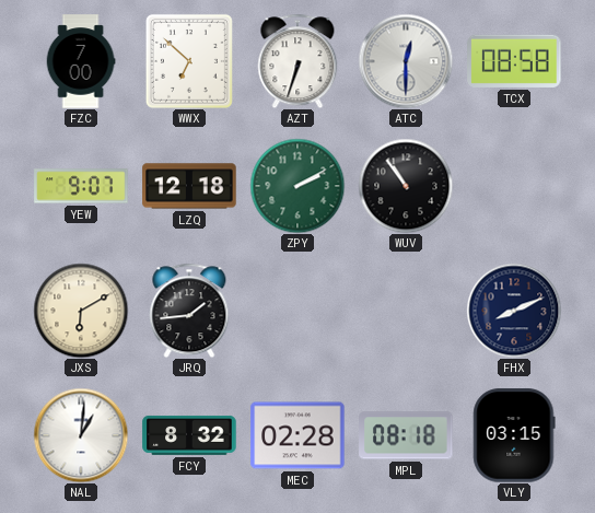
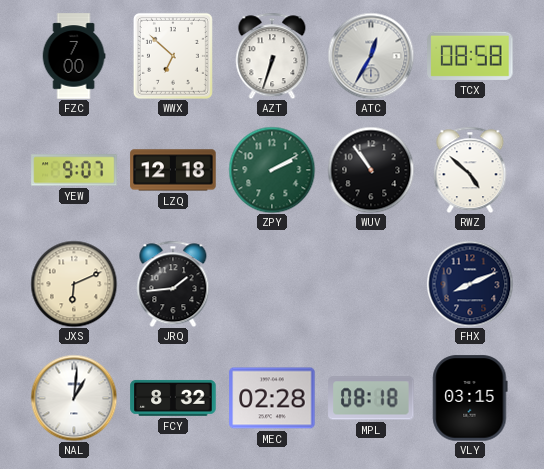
ATC: 12:30 -> 12:35
RWZ: none -> 4:52
JXS: 6:10 -> 6:11
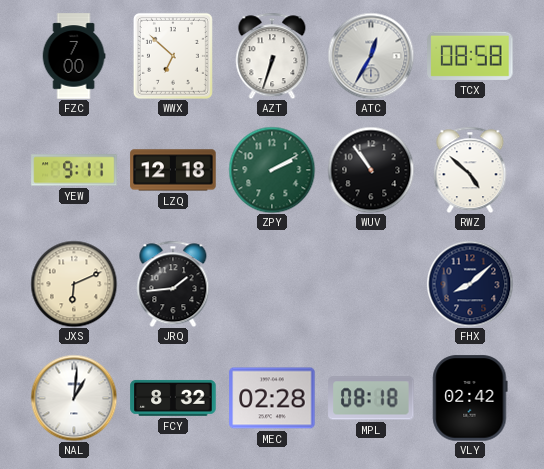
YEW: 9:07 -> 9:11
FHX: 8:11 -> 8:08
VLY: 03:15 -> 02:42
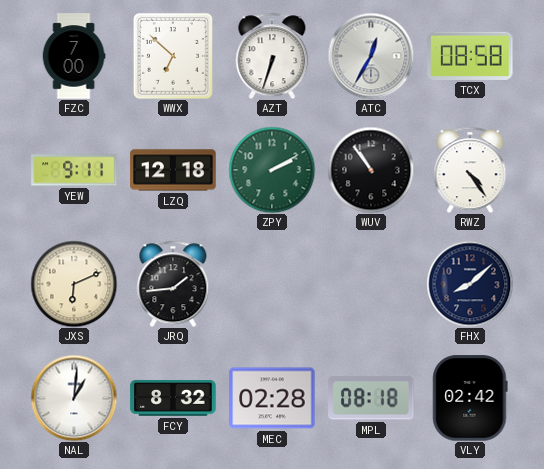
RWZ: 4:52 -> 4:24
